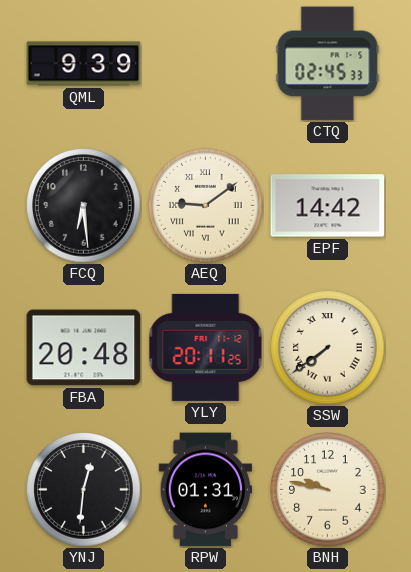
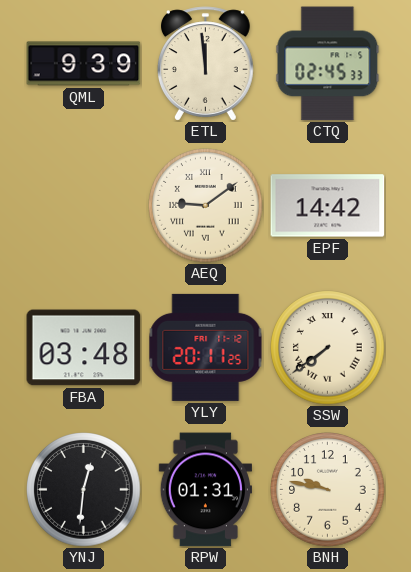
ETL: none -> 11:59
FCQ: 6:29 -> none
FBA: 20:48 -> 03:48
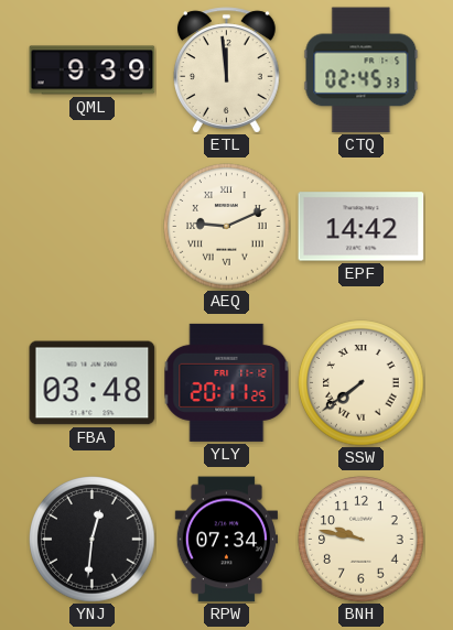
AEQ: 9:09 -> 9:11
RPW: 01:31 -> 07:34
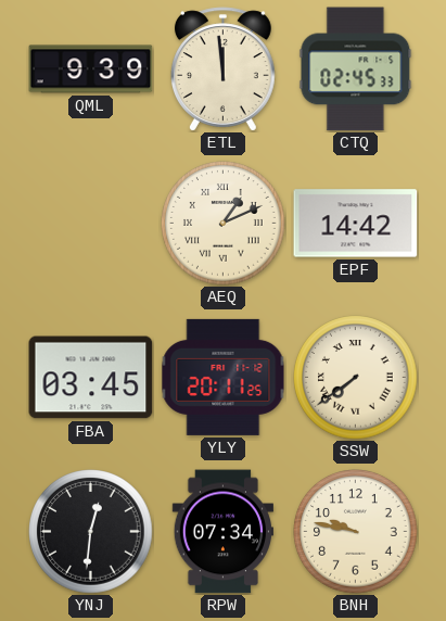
AEQ: 9:11 -> 1:11
FBA: 03:48 -> 03:45
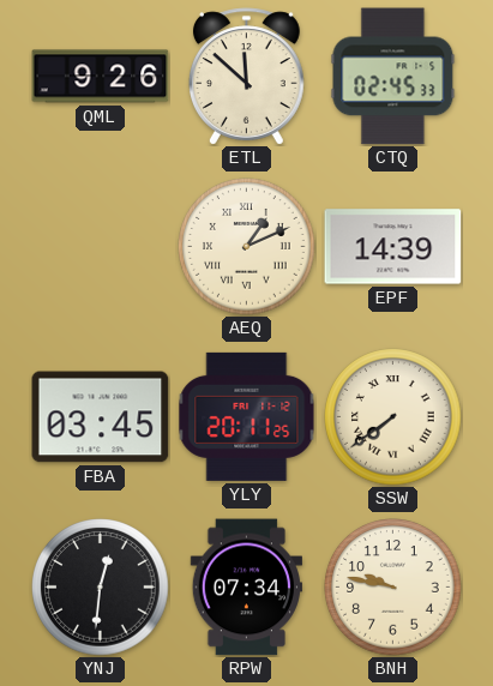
QML: 9:39 -> 9:26
ETL: 11:59 -> 11:52
EPF: 14:42 -> 14:39
